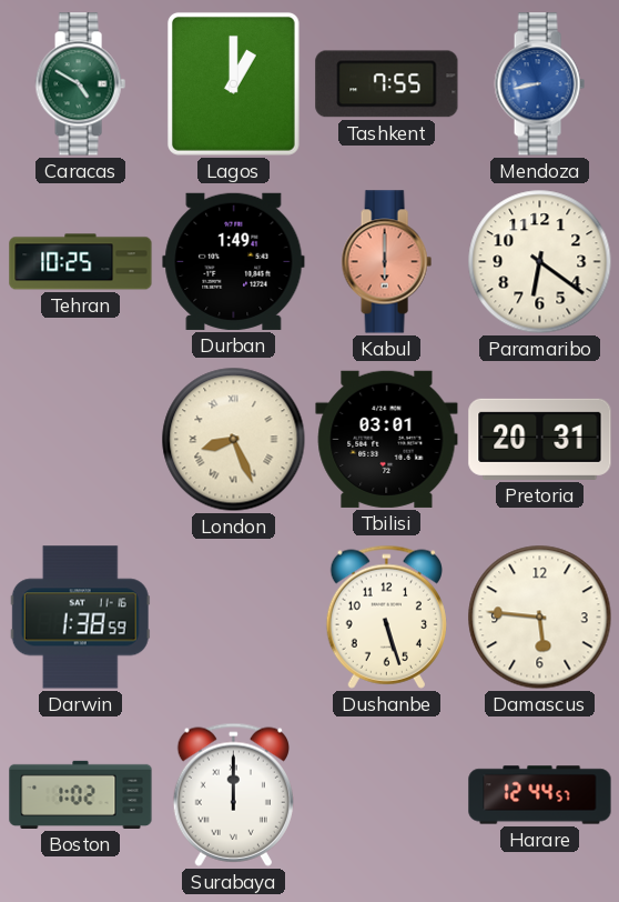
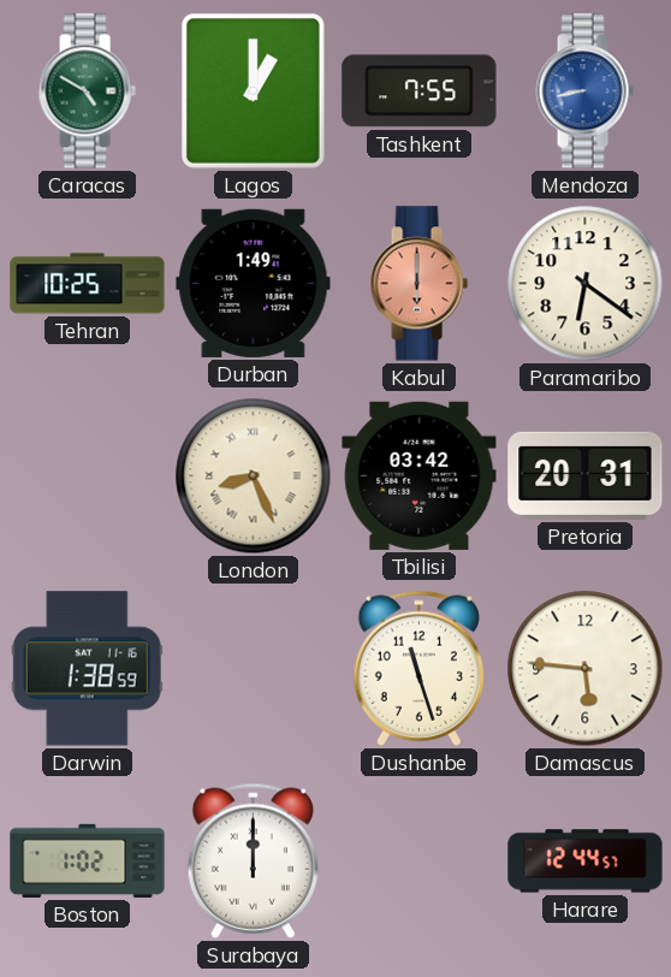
Tbilisi: 03:01 -> 03:42
Dushanbe: 5:27 -> 11:27
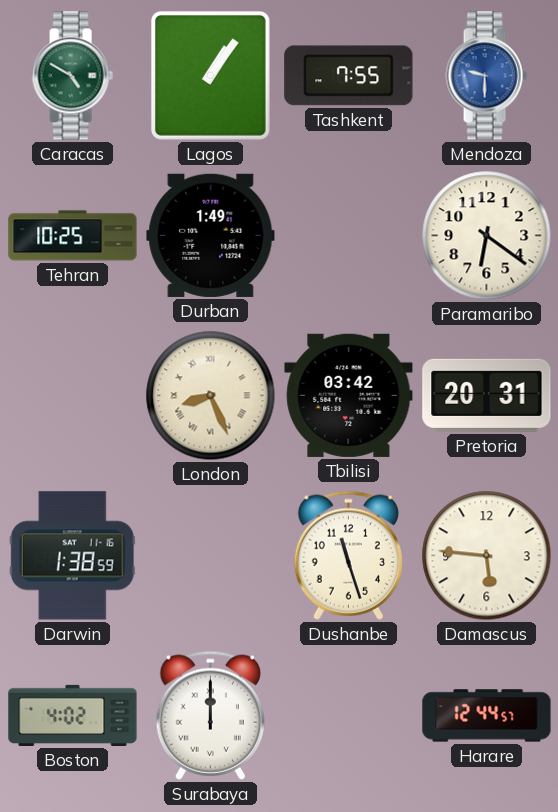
Lagos: 1:00 -> 1:06
Mendoza: 8:43 -> 9:30
Kabul: 6:00 -> none
Boston: 1:02 -> 4:02
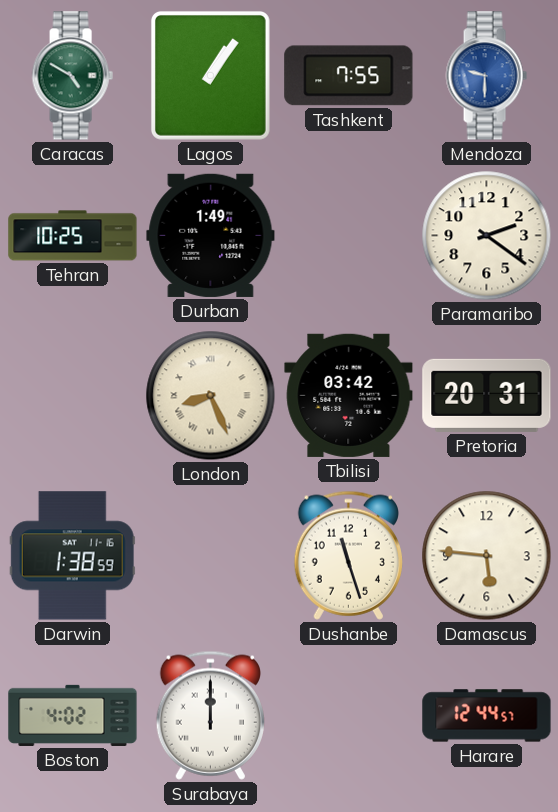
Paramaribo: 6:21 -> 2:21
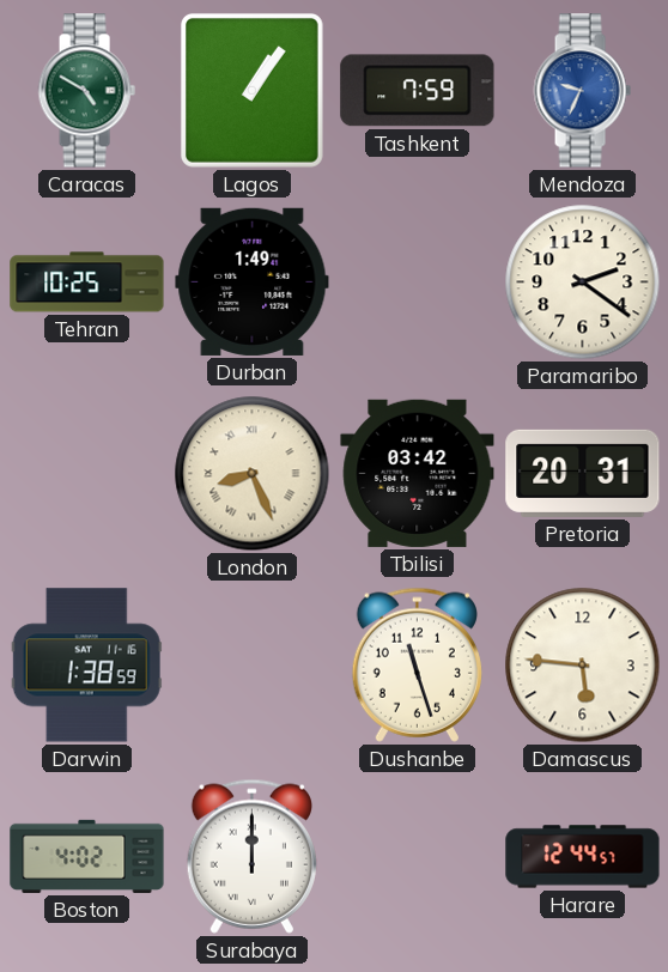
Tashkent: 7:55 -> 7:59
Mendoza: 9:30 -> 9:34
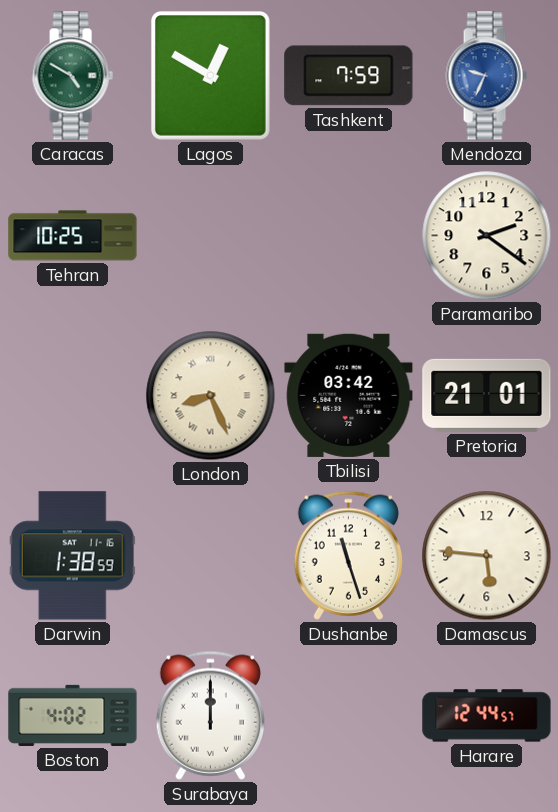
Lagos: 1:06 -> 12:50
Durban: 1:49 -> none
Pretoria: 20:31 -> 21:01
